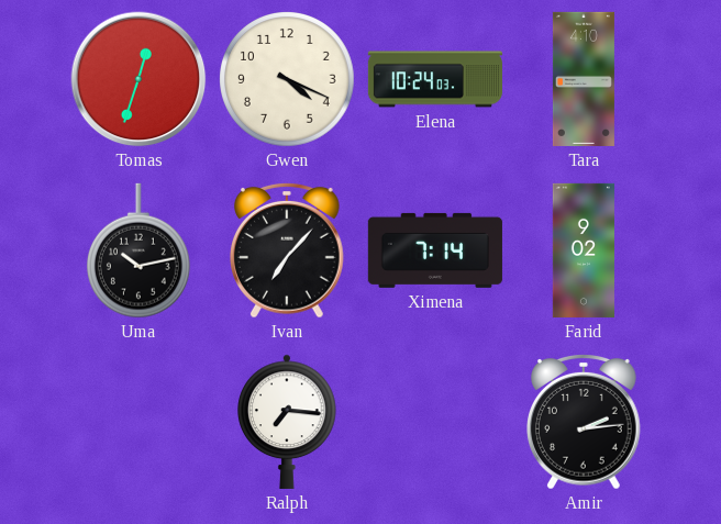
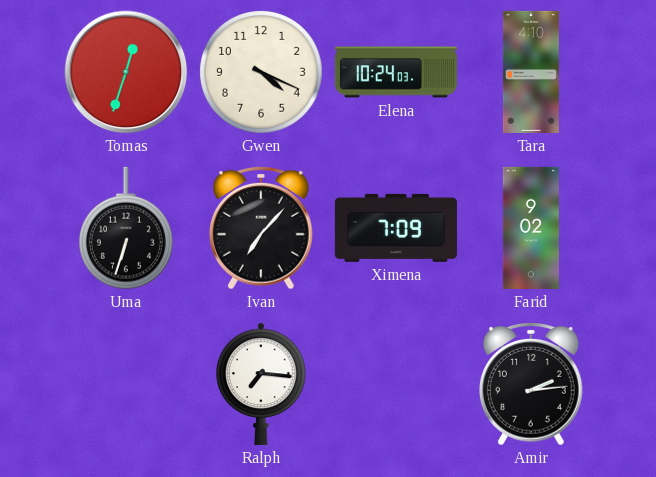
Uma: 10:13 -> 6:33
Ximena: 7:14 -> 7:09
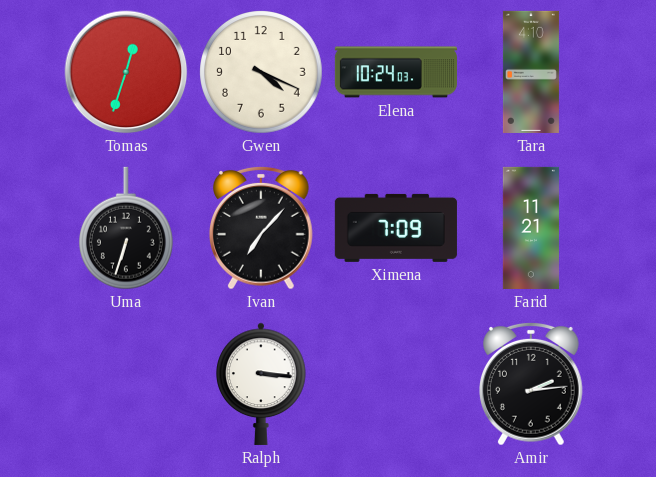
Farid: 9:02 -> 11:21
Ralph: 7:16 -> 3:16
